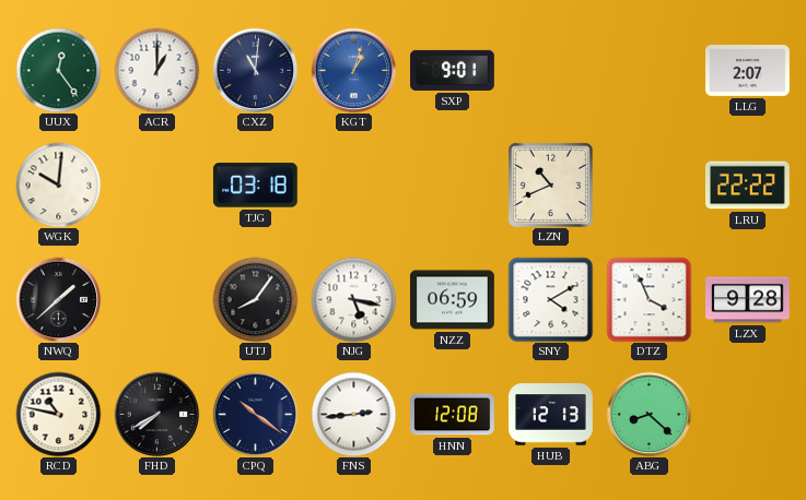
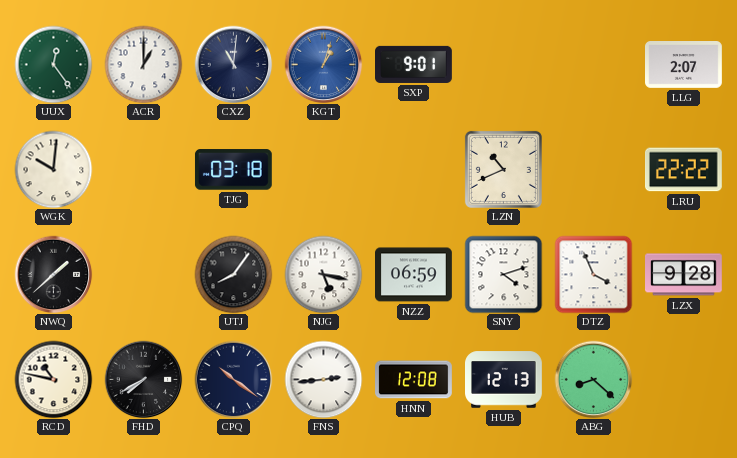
SNY: 4:10 -> 4:12
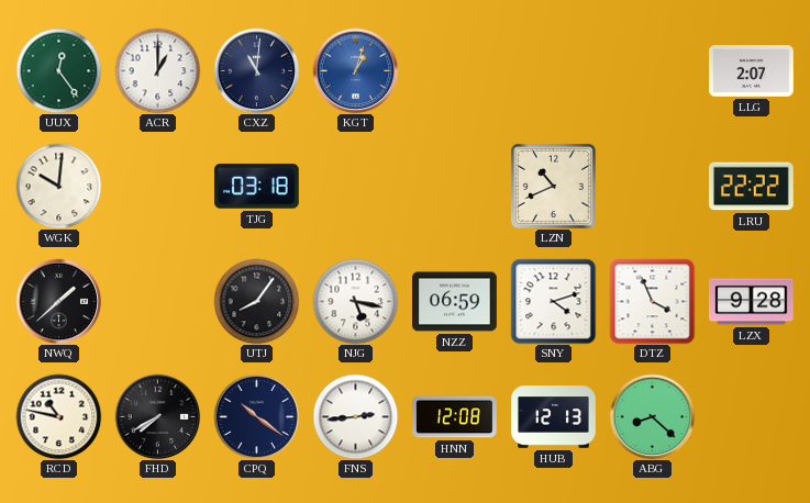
SXP: 9:01 -> none
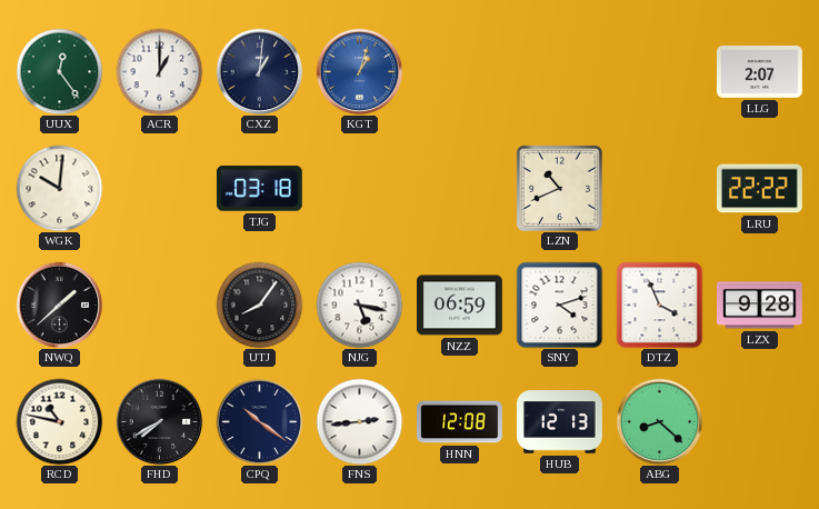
CXZ: 11:01 -> 1:01
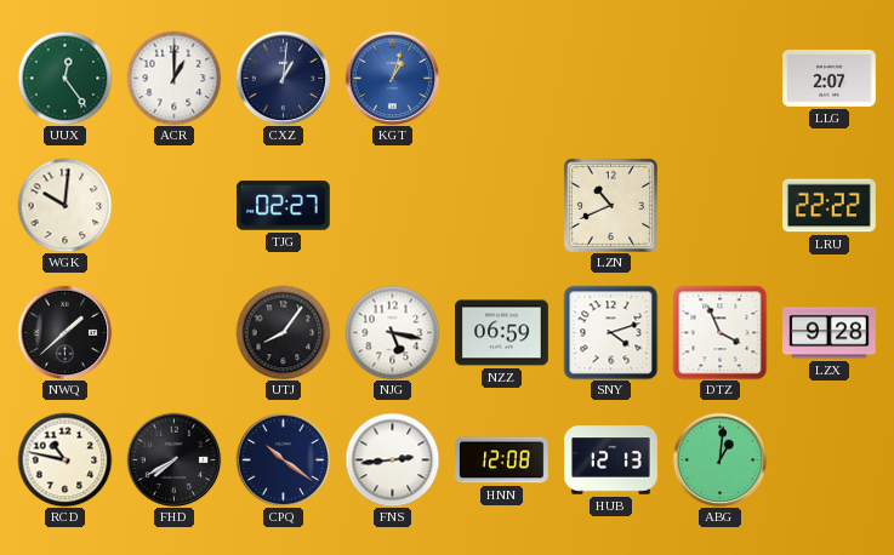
TJG: 03:18 -> 02:27
ABG: 8:22 -> 1:01
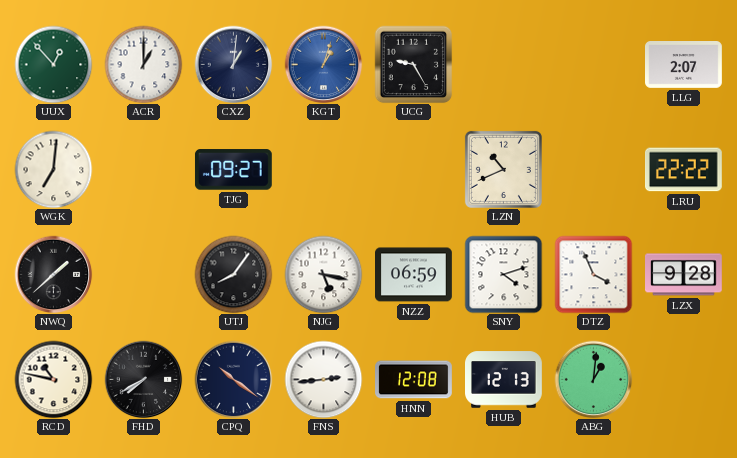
UUX: 12:24 -> 12:53
UCG: none -> 9:25
WGK: 10:01 -> 7:01
TJG: 02:27 -> 09:27
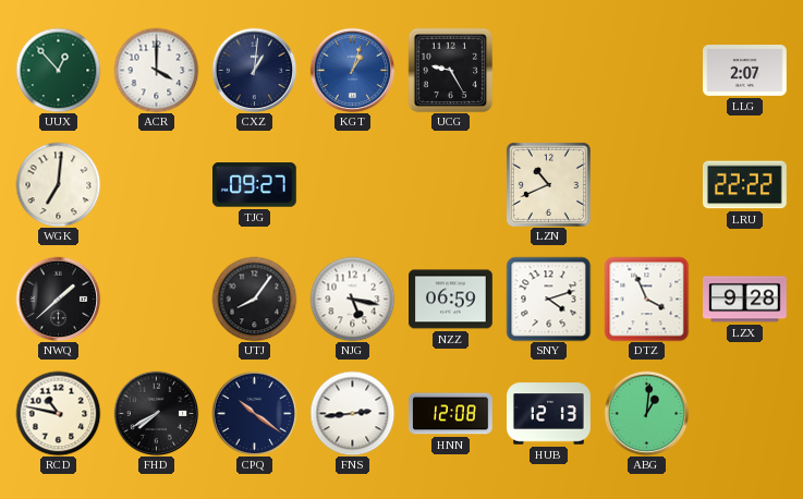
ACR: 1:00 -> 4:00
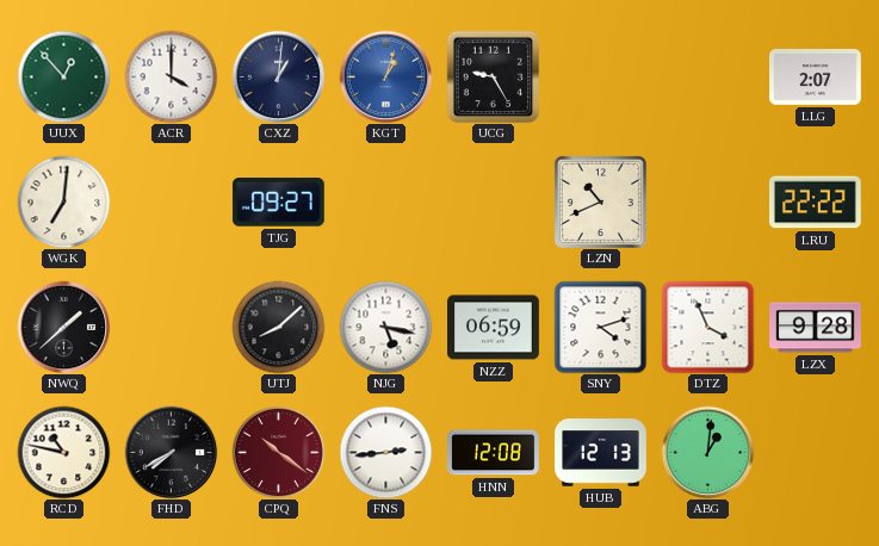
UTJ: 8:06 -> 8:08
CPQ dial: navy -> burgundy
